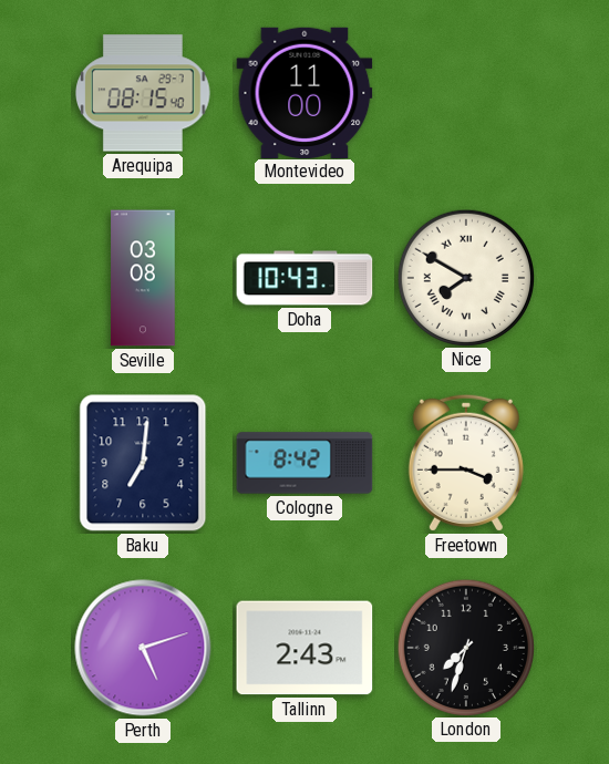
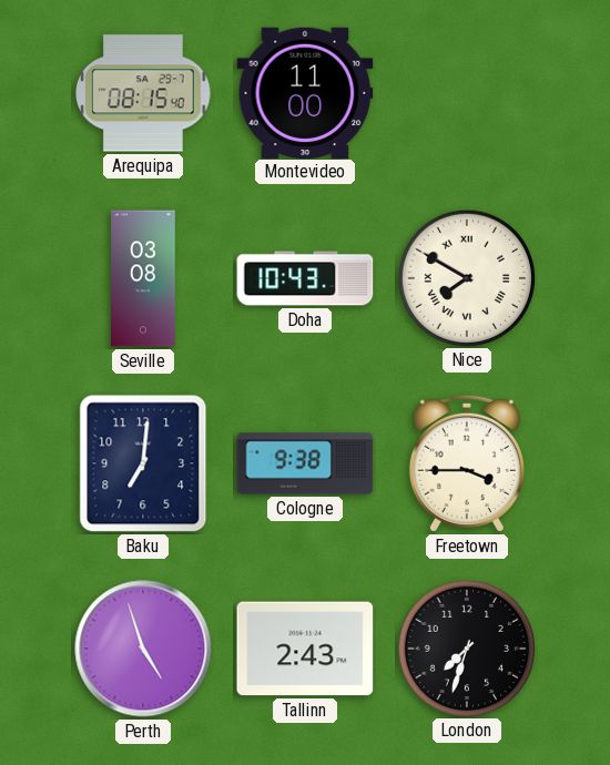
Cologne: 8:42 -> 9:38
Perth: 5:12 -> 4:57
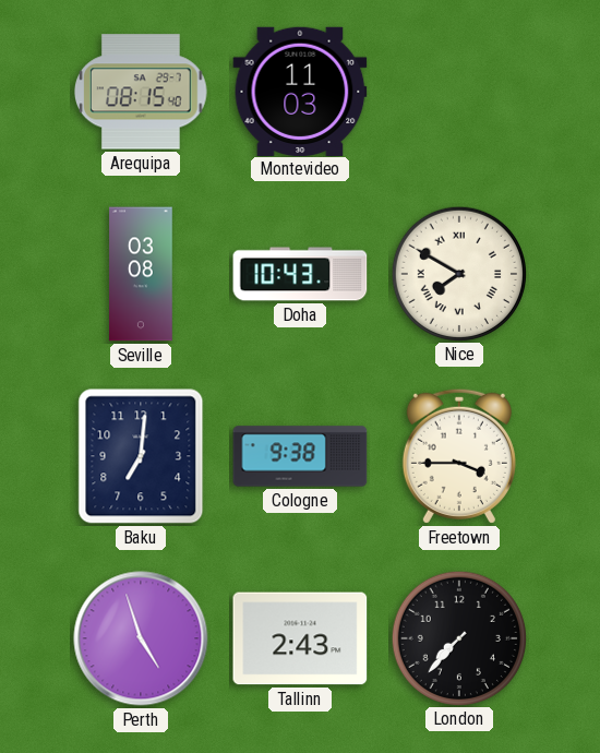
Montevideo: 11:00 -> 11:03
London: 7:33 -> 7:37
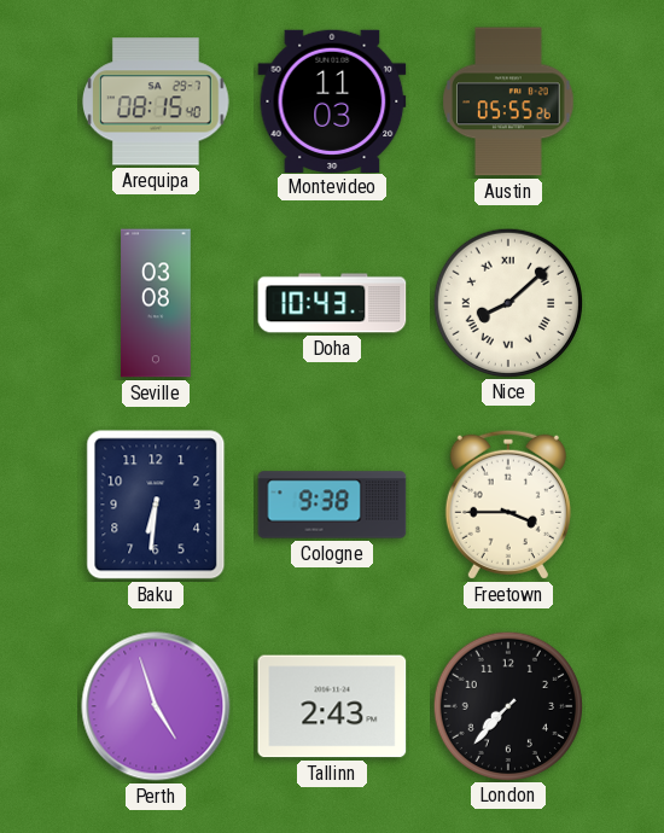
Austin: none -> 05:55
Nice: 7:50 -> 8:08
Baku: 7:01 -> 6:31
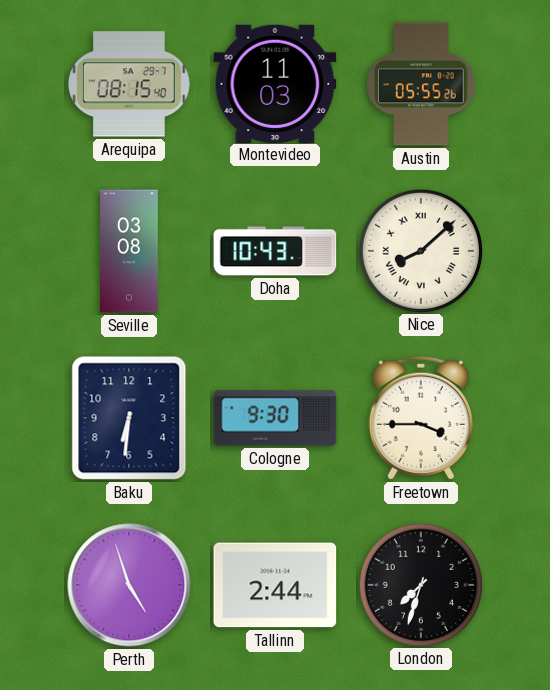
Cologne: 9:38 -> 9:30
Tallinn: 2:43 -> 2:44
London: 7:37 -> 7:33
